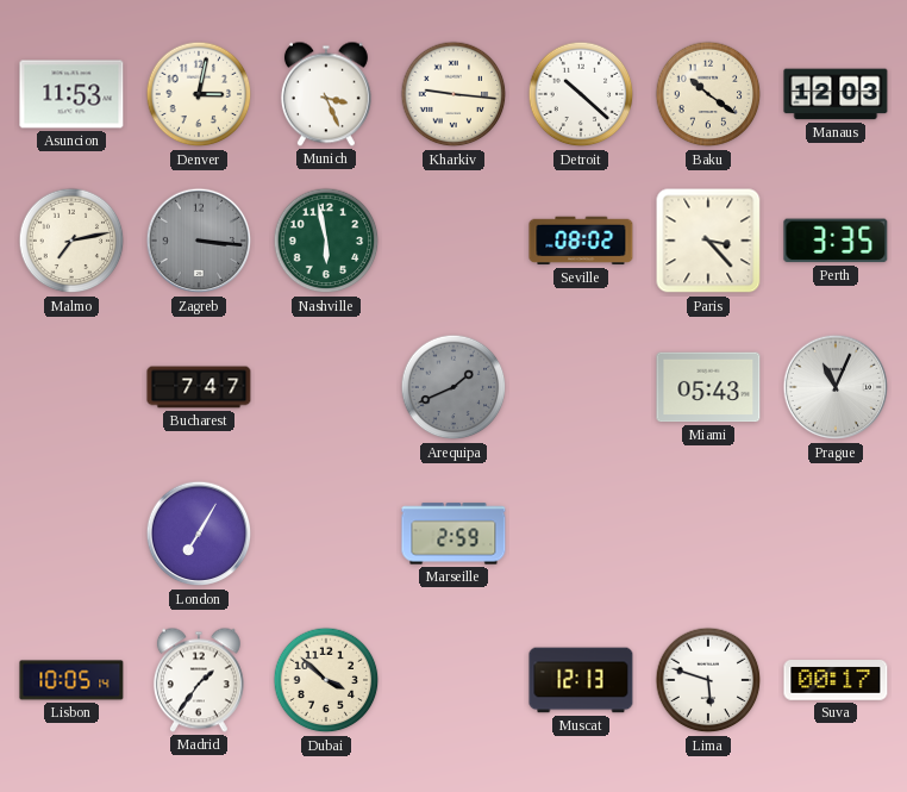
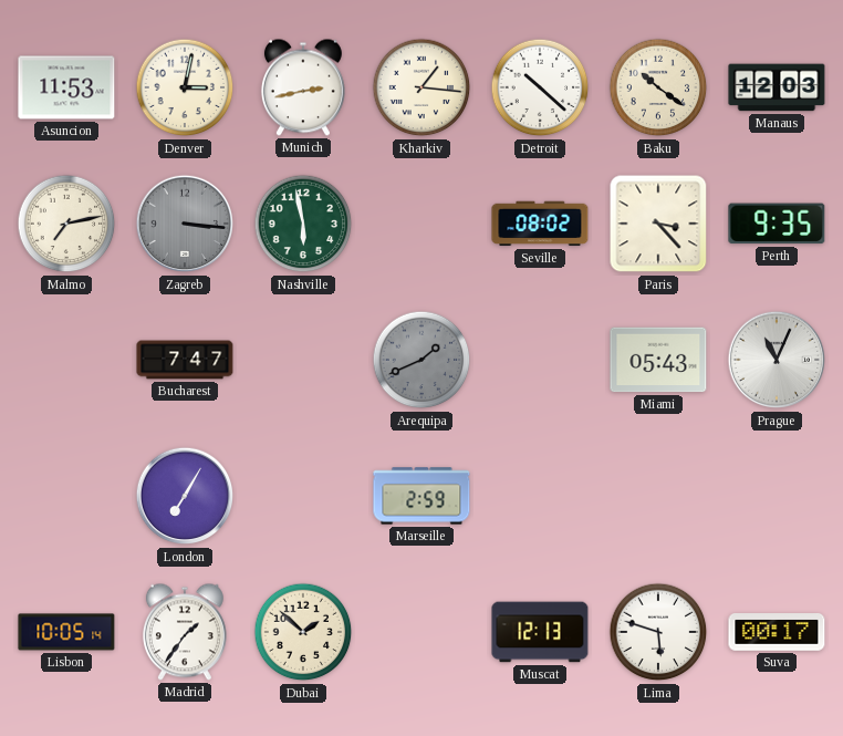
Munich: 3:26 -> 2:43
Kharkiv: 9:16 -> 1:16
Perth: 3:35 -> 9:35
Dubai: 3:52 -> 1:52
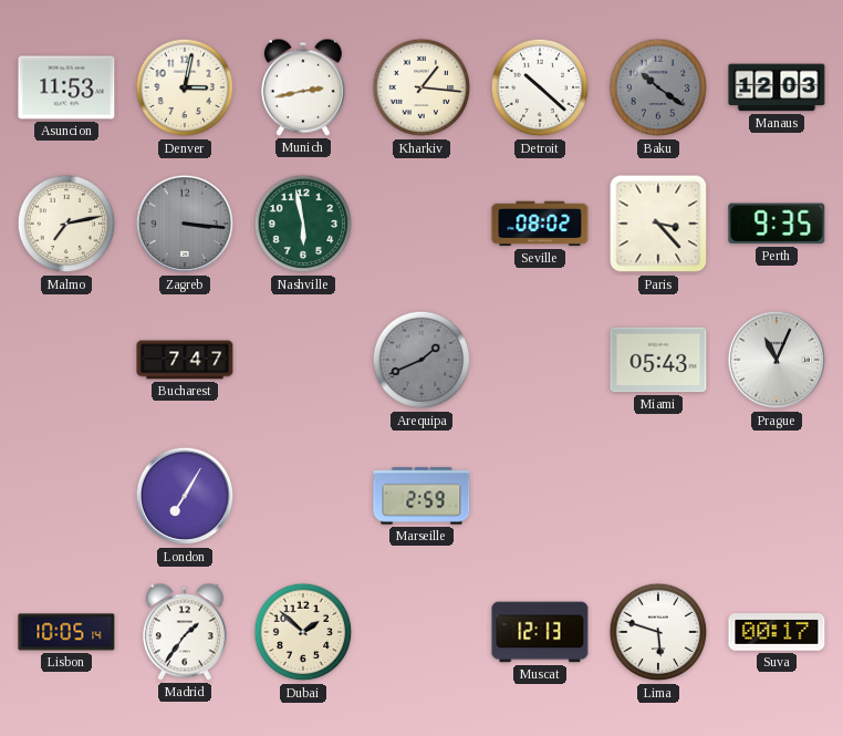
Baku dial: cream -> grey
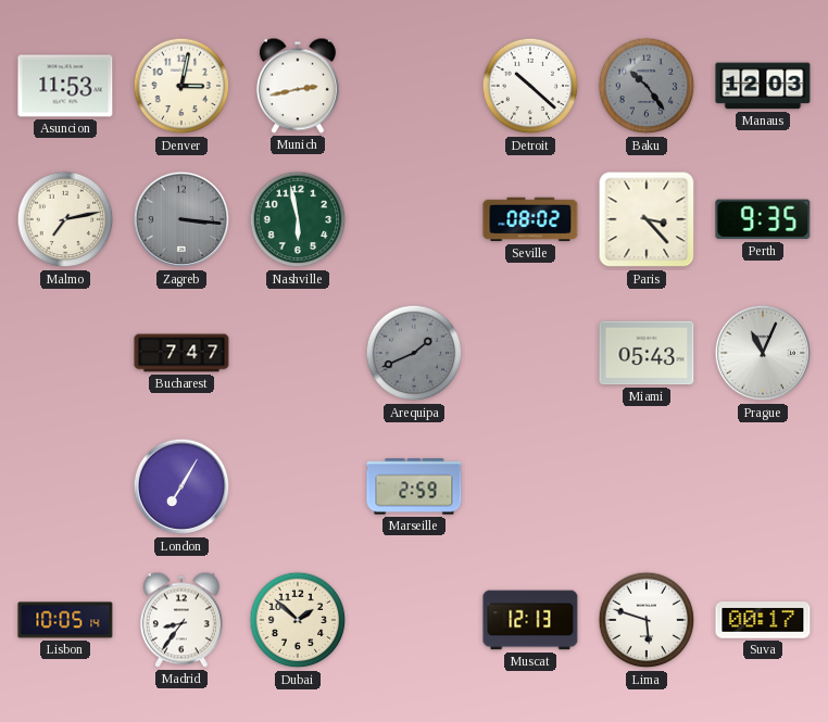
Kharkiv: 1:16 -> none
Baku: 10:21 -> 10:24
Madrid: 1:36 -> 8:36
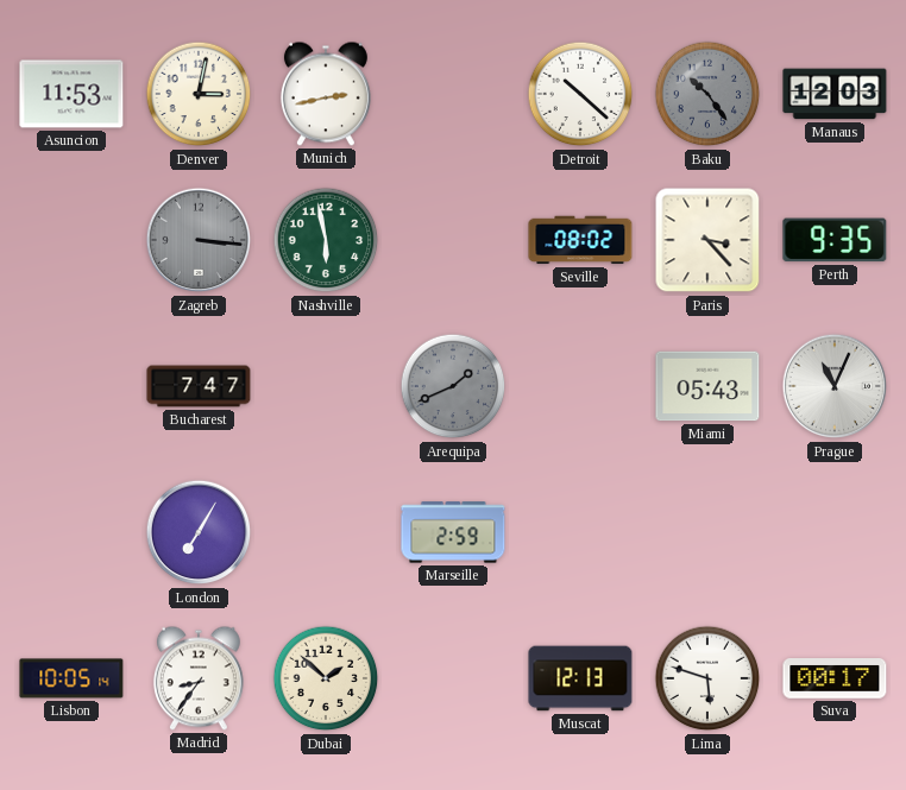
Malmo: 7:13 -> none
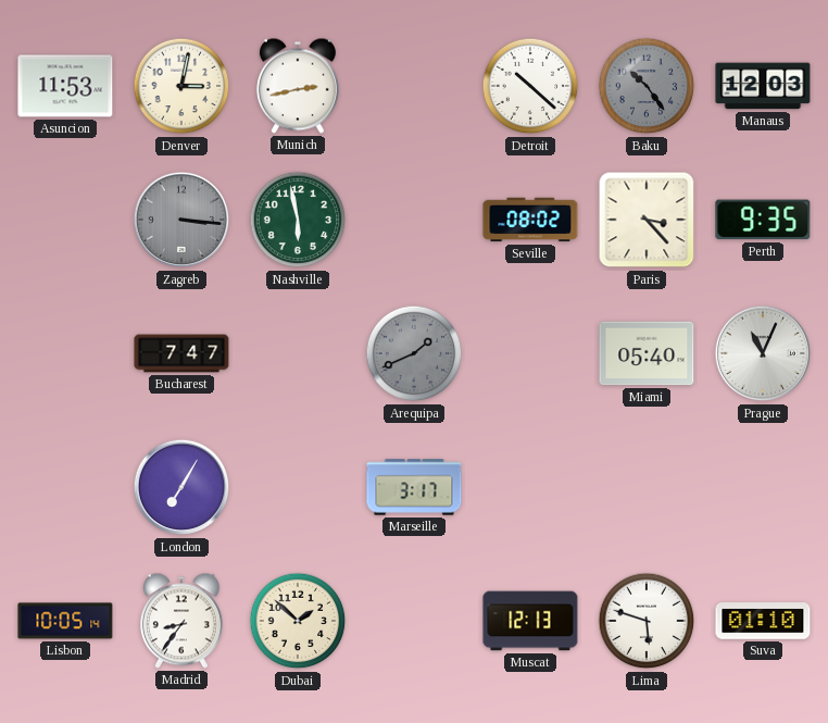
Miami: 05:43 -> 05:40
Marseille: 2:59 -> 3:17
Suva: 00:17 -> 01:10
